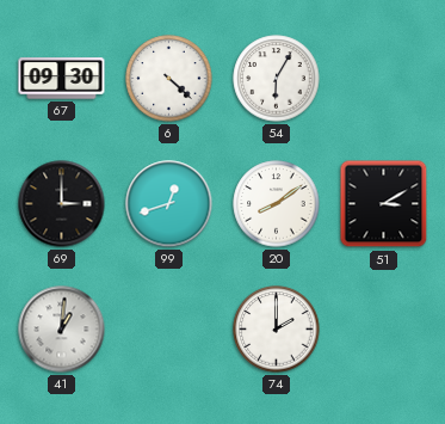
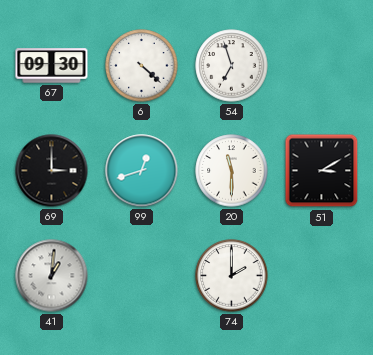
54: 6:05 -> 6:57
20: 8:09 -> 11:30
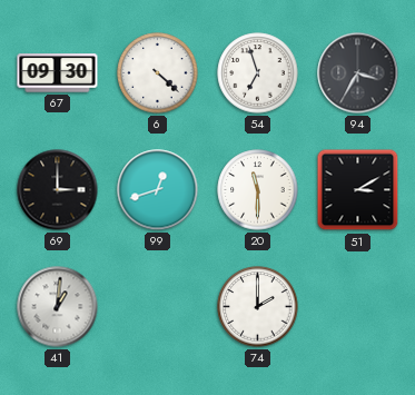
94: none -> 3:35
